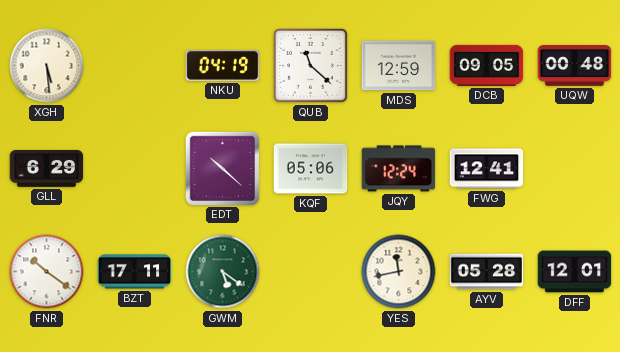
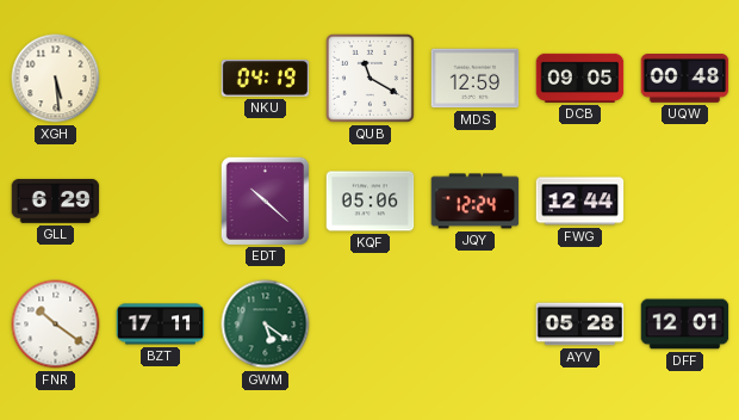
QUB: 11:22 -> 11:20
FWG: 12:41 -> 12:44
YES: 11:43 -> none
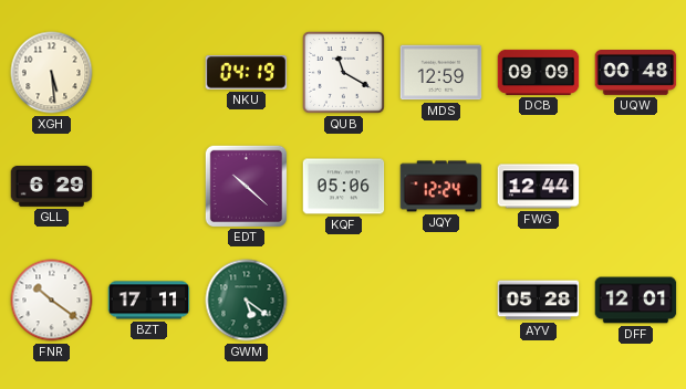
DCB: 09:05 -> 09:09
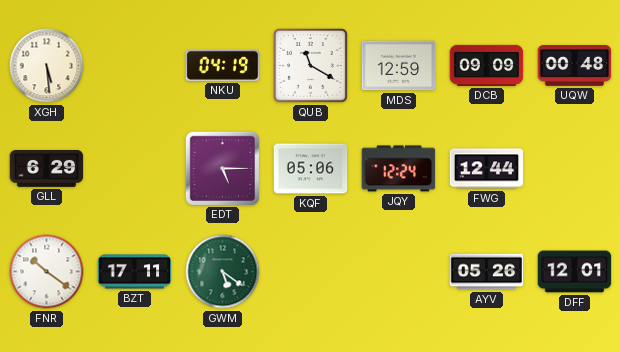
EDT: 10:22 -> 5:15
AYV: 05:28 -> 05:26
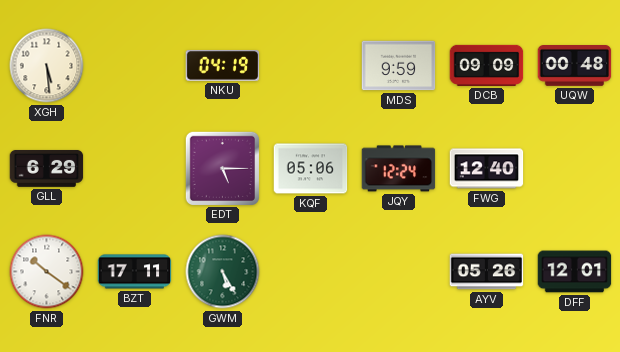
QUB: 11:20 -> none
MDS: 12:59 -> 9:59
FWG: 12:44 -> 12:40
GWM: 5:21 -> 5:25
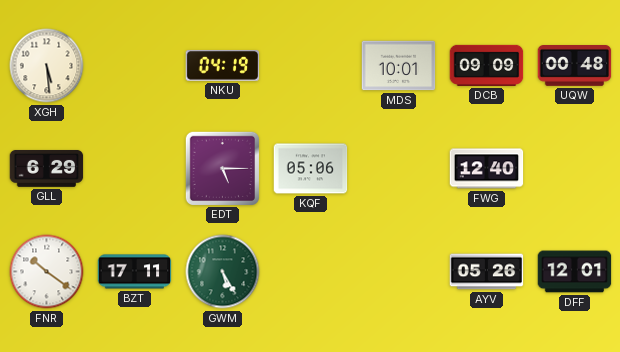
MDS: 9:59 -> 10:01
JQY: 12:24 -> none
